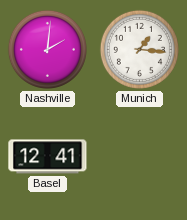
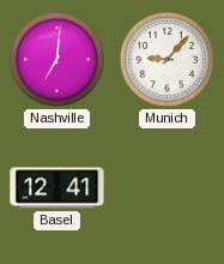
Nashville: 2:01 -> 7:01
Munich: 1:16 -> 9:07
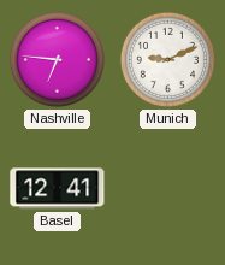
Nashville: 7:01 -> 6:46
Munich: 9:07 -> 9:11
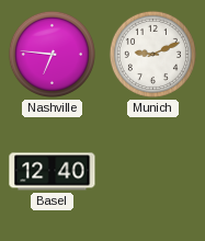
Basel: 12:41 -> 12:40
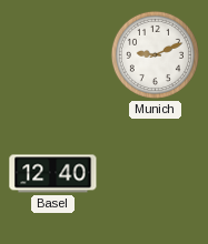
Nashville: 6:46 -> none
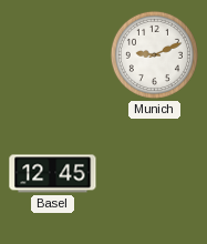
Basel: 12:40 -> 12:45
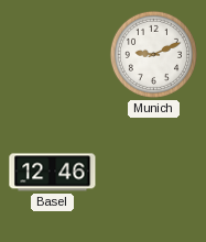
Basel: 12:45 -> 12:46
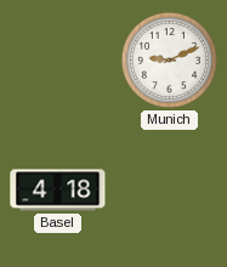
Basel: 12:46 -> 4:18
